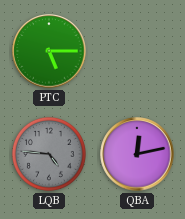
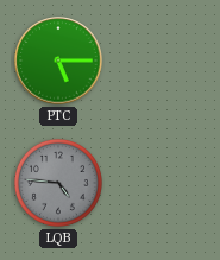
QBA: 12:13 -> none
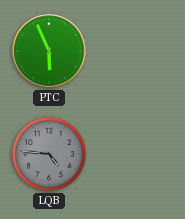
PTC: 5:15 -> 5:56
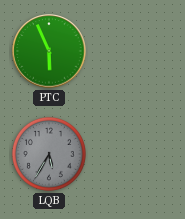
LQB: 4:46 -> 5:35
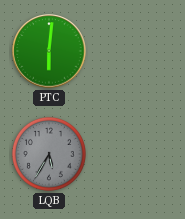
PTC: 5:56 -> 6:01
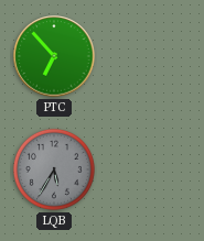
PTC: 6:01 -> 6:53
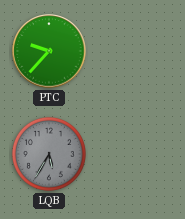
PTC: 6:53 -> 9:37
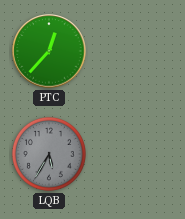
PTC: 9:37 -> 12:37
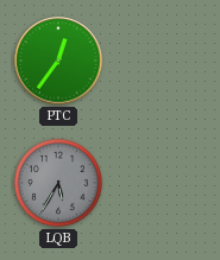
PTC: 12:37 -> 12:36
